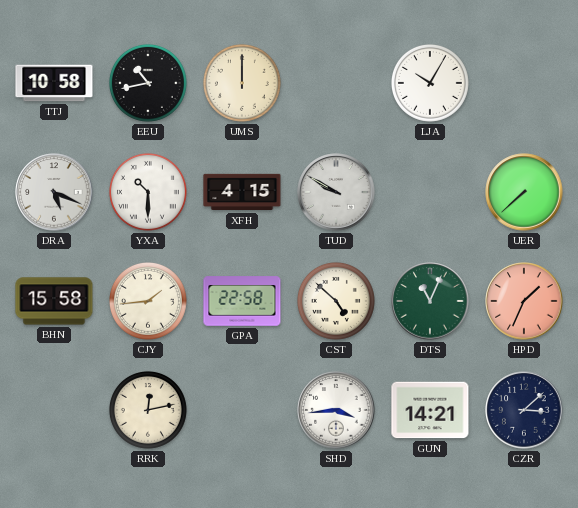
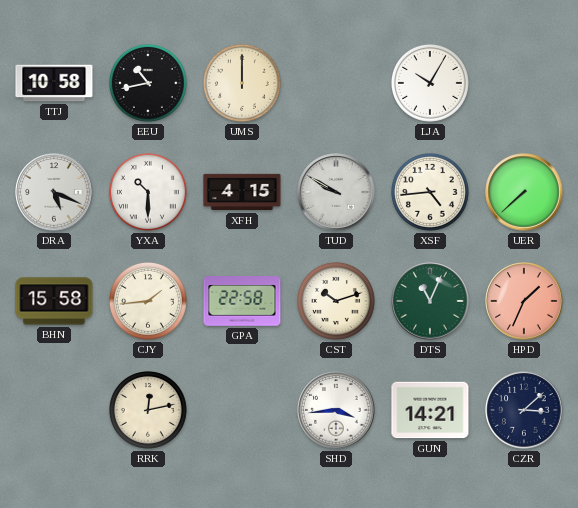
XSF: none -> 4:44
CST: 4:52 -> 10:12
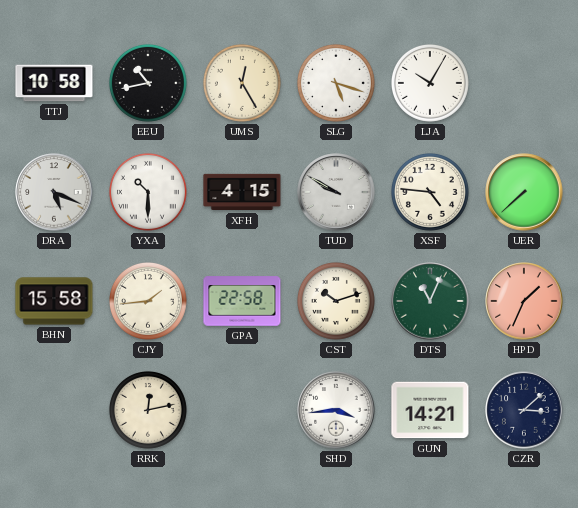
UMS: 12:00 -> 12:25
SLG: none -> 5:18
XSF: 4:44 -> 4:46
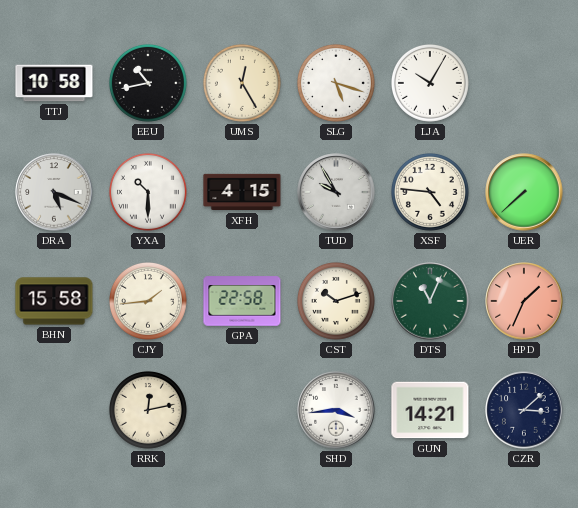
TUD: 9:50 -> 9:55
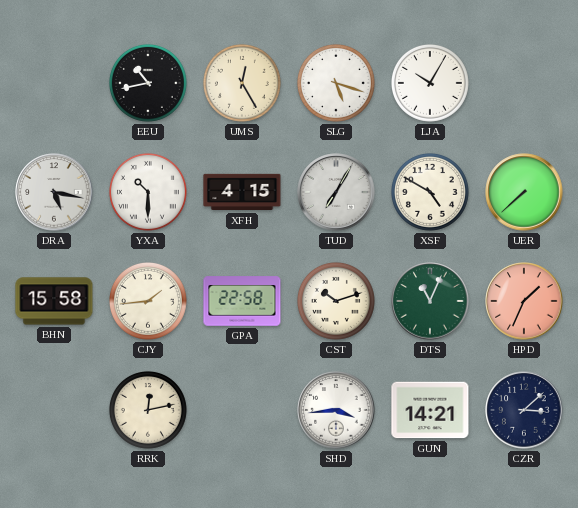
TTJ: 10:58 -> none
DRA: 5:19 -> 5:17
TUD: 9:55 -> 7:05
XSF: 4:46 -> 4:50
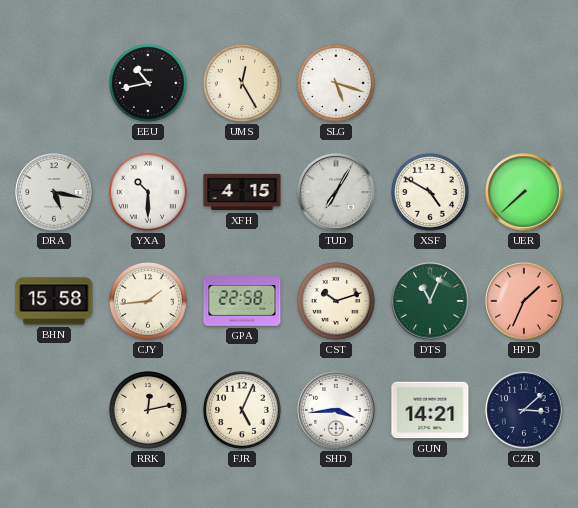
LJA: 10:05 -> none
FJR: none -> 5:04
